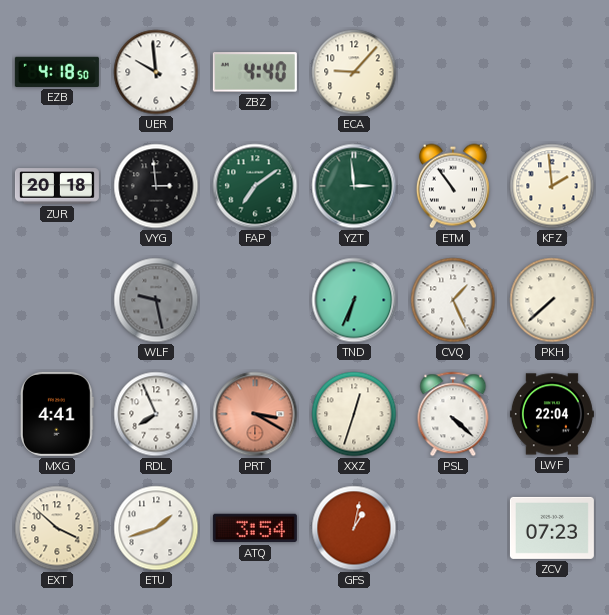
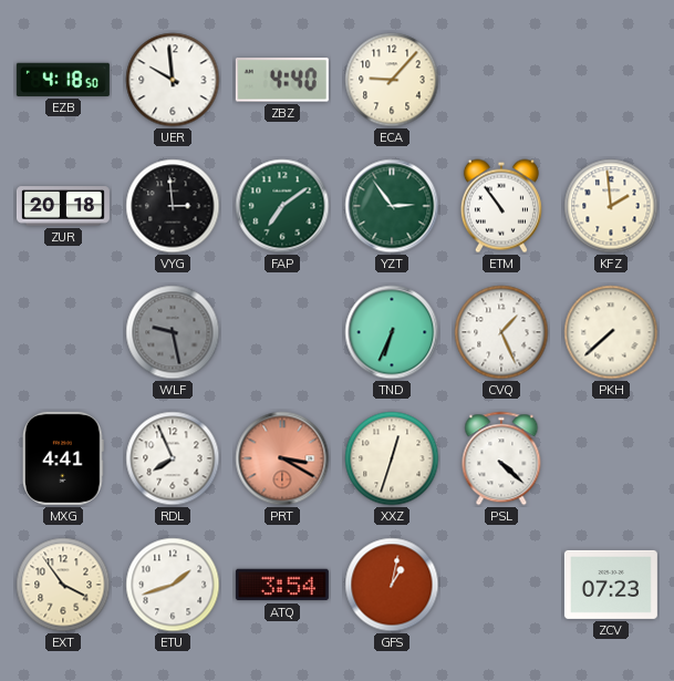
YZT: 2:59 -> 2:54
LWF: 22:04 -> none
EXT: 3:52 -> 3:54
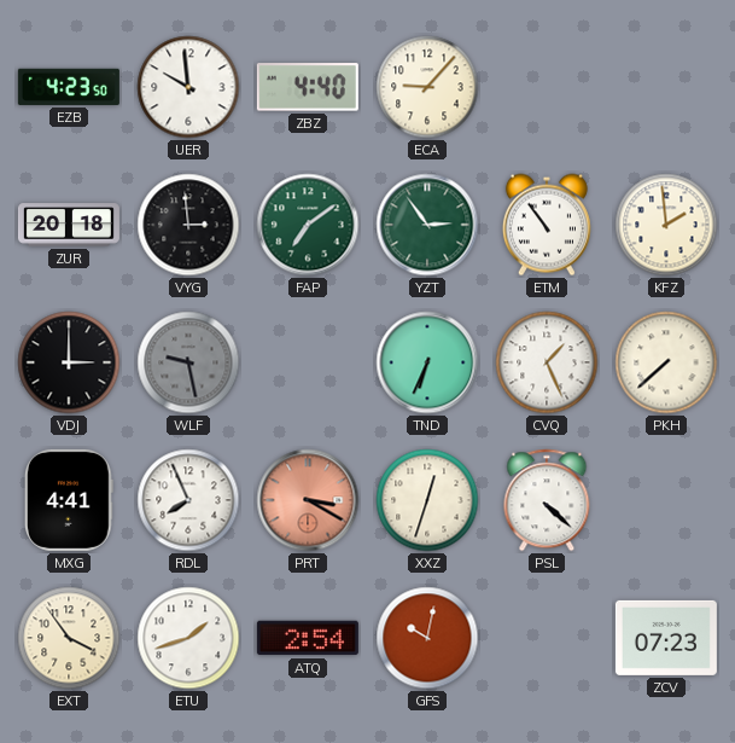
EZB: 4:18 -> 4:23
VDJ: none -> 3:00
ATQ: 3:54 -> 2:54
GFS: 1:02 -> 10:02
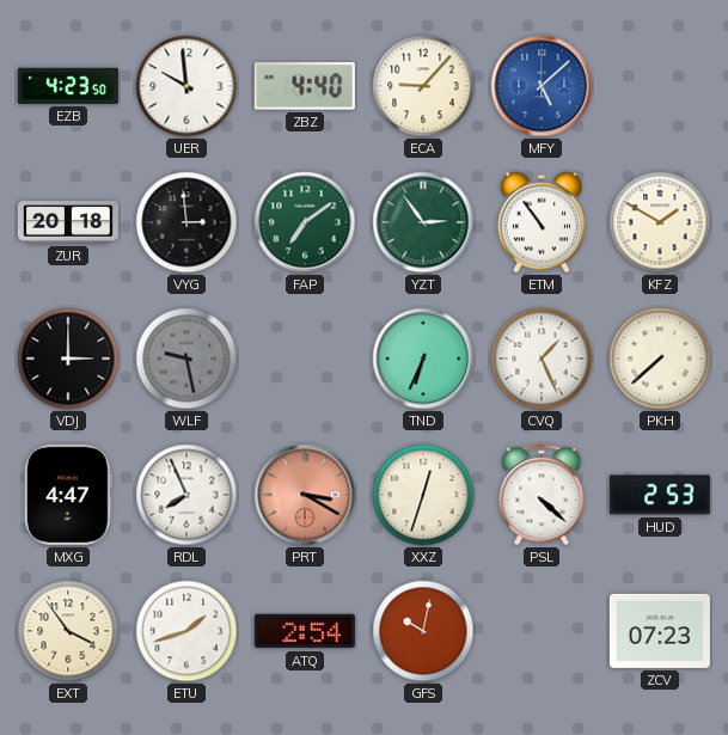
MFY: none -> 5:08
KFZ: 1:59 -> 1:50
MXG: 4:41 -> 4:47
HUD: none -> 2:53
